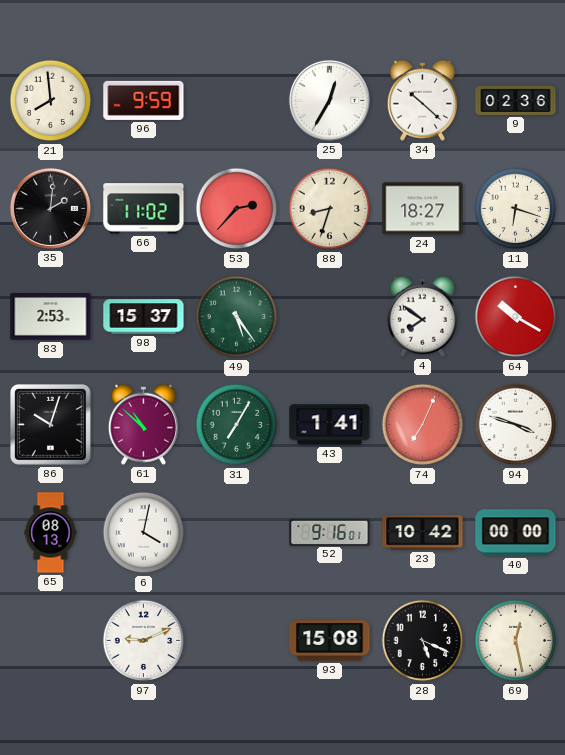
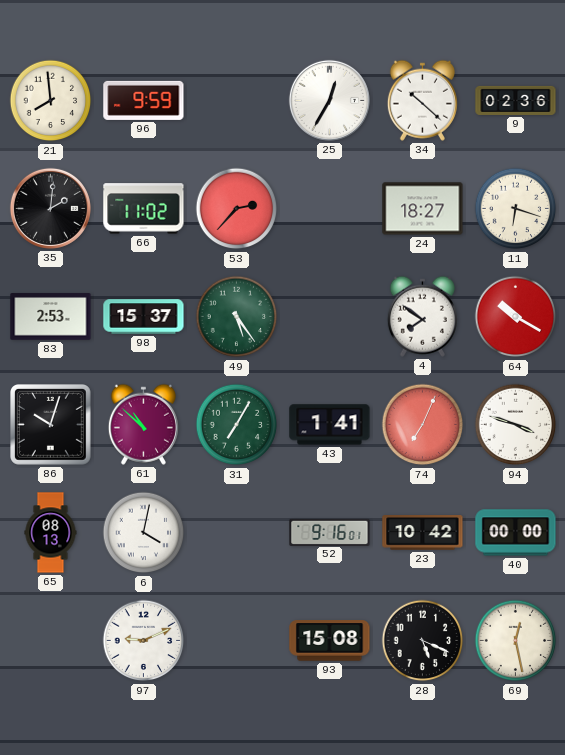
88: 8:33 -> none
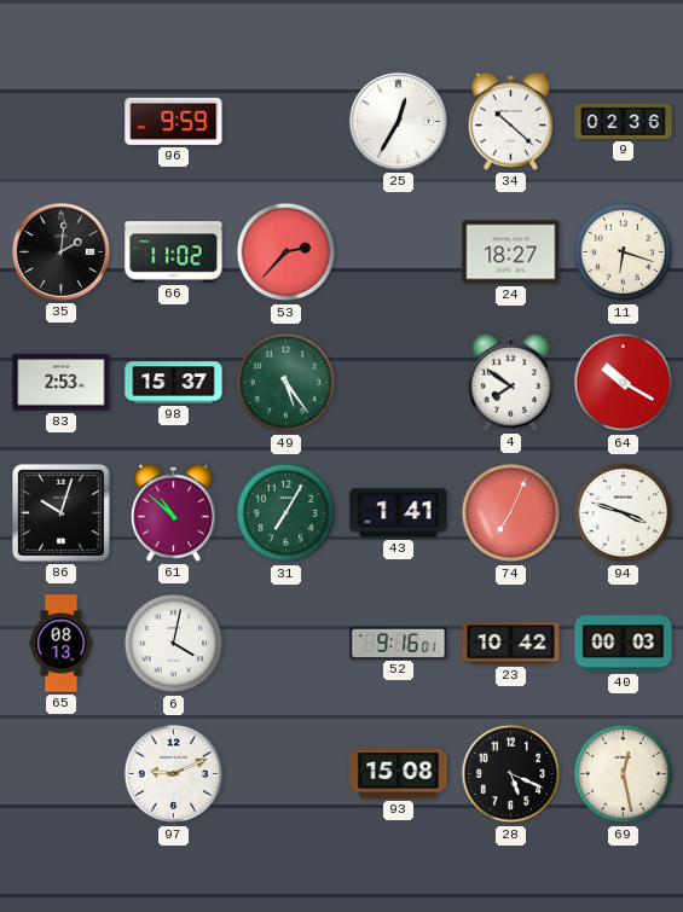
21: 7:59 -> none
40: 00:00 -> 00:03
